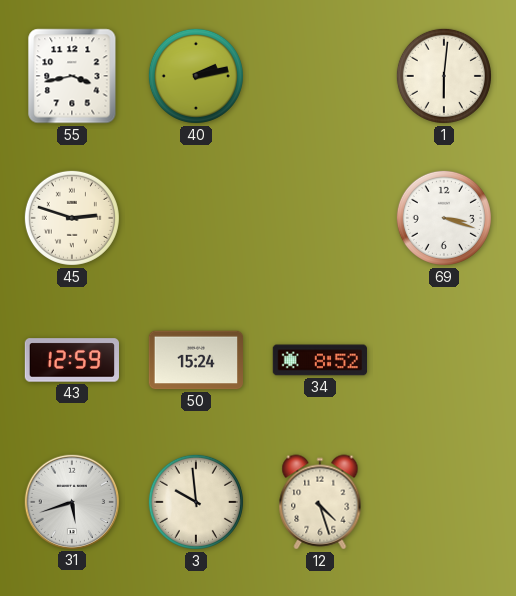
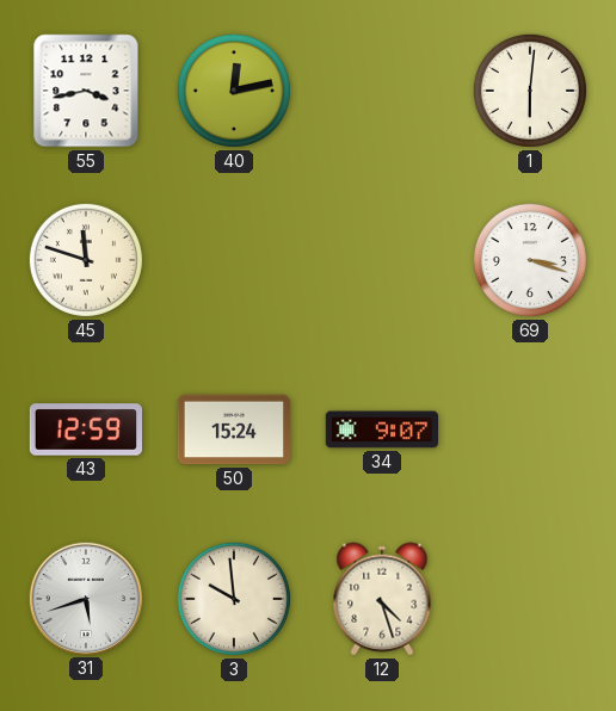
40: 2:13 -> 12:13
45: 2:48 -> 11:48
34: 8:52 -> 9:07
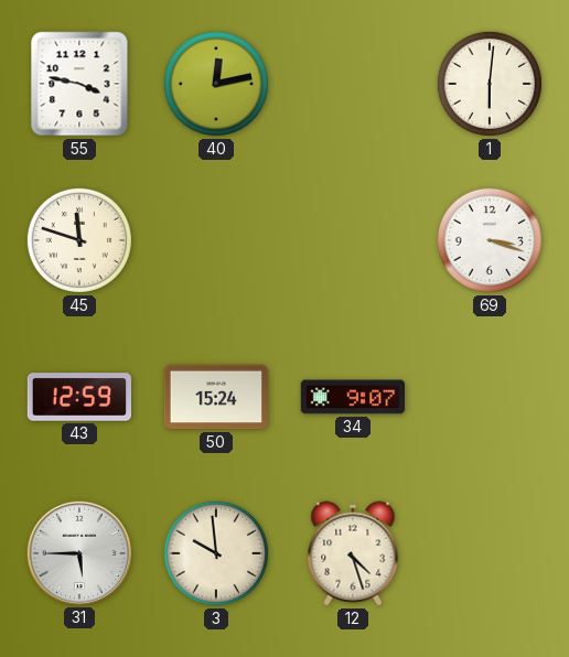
55: 3:43 -> 3:47
31: 5:42 -> 5:45
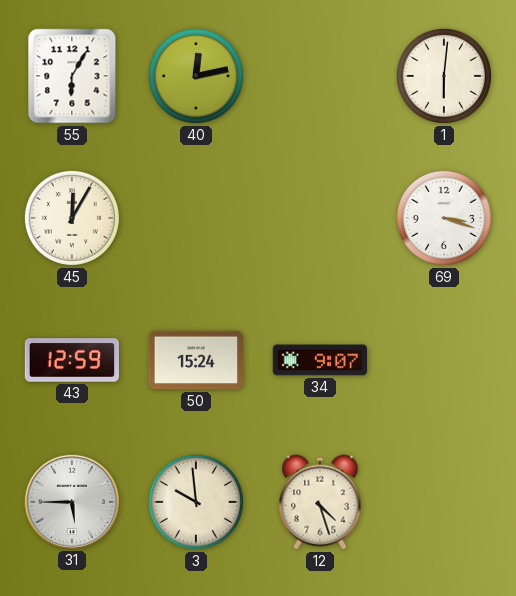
55: 3:47 -> 6:05
45: 11:48 -> 12:05
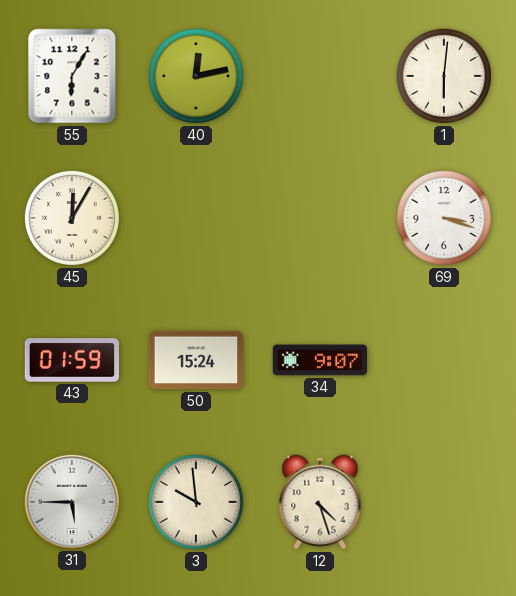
43: 12:59 -> 01:59
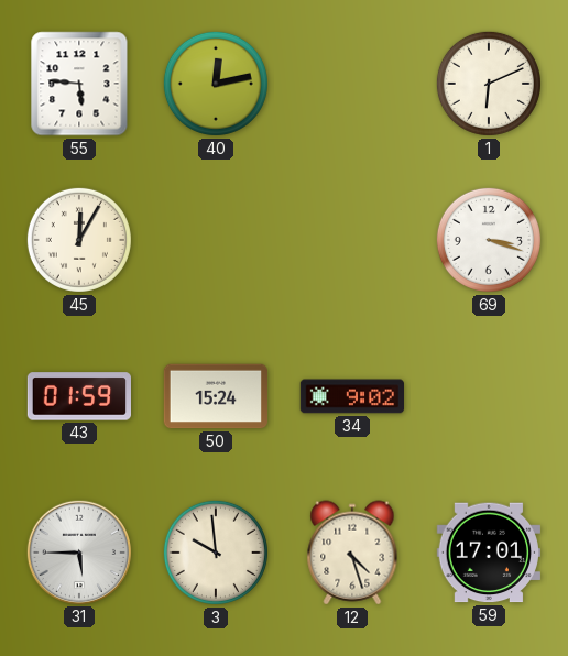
55: 6:05 -> 5:46
1: 6:01 -> 6:11
34: 9:07 -> 9:02
59: none -> 17:01
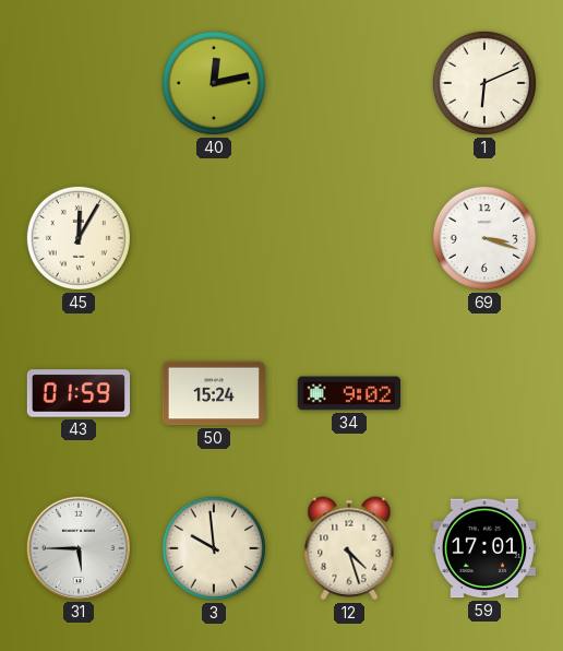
55: 5:46 -> none
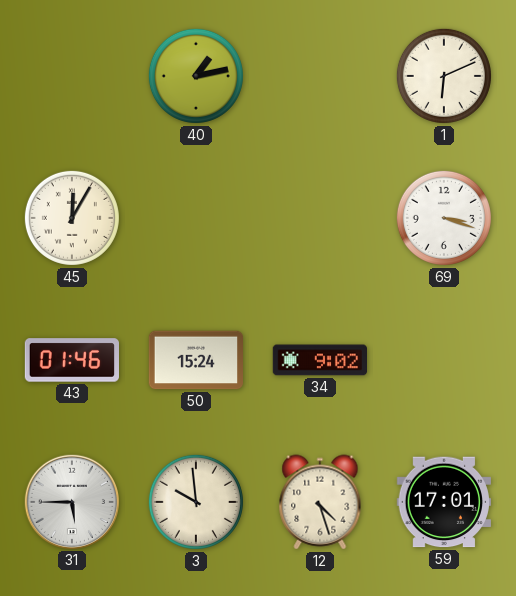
40: 12:13 -> 1:13
43: 01:59 -> 01:46
